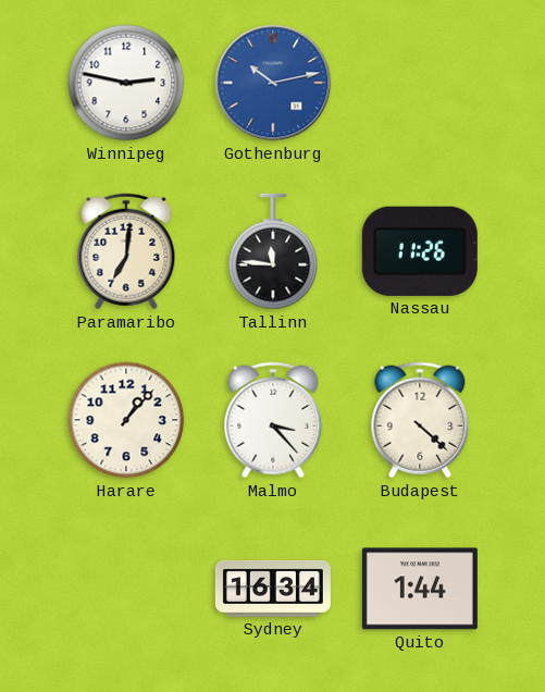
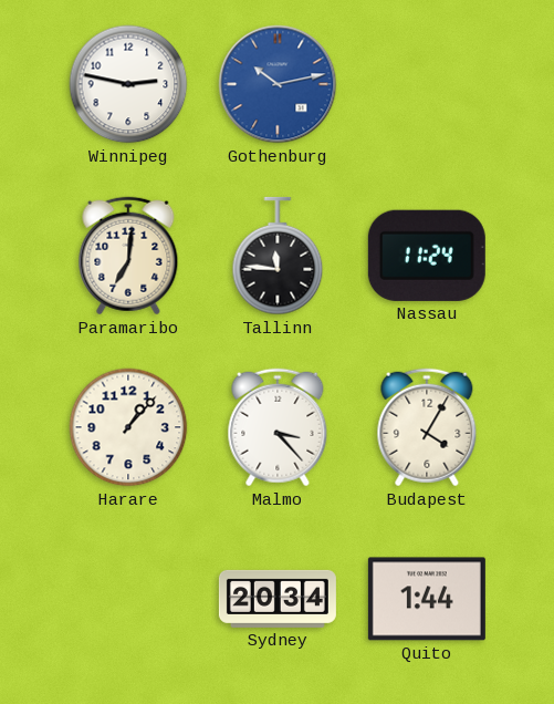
Nassau: 11:26 -> 11:24
Budapest: 4:22 -> 4:05
Sydney: 16:34 -> 20:34
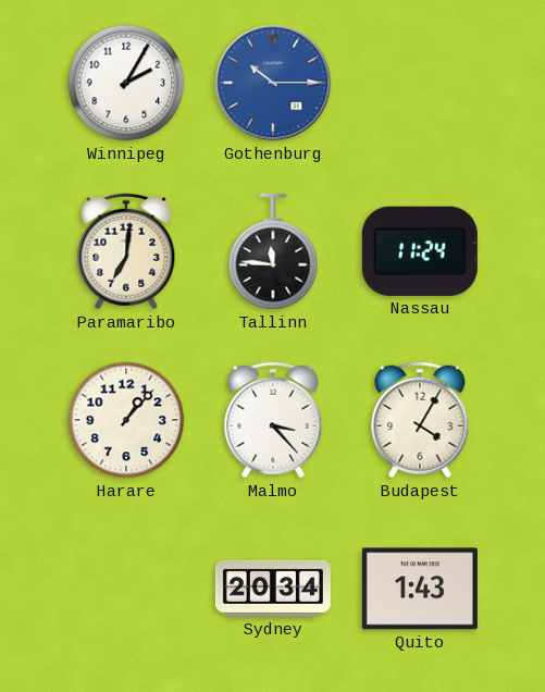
Winnipeg: 2:47 -> 2:05
Gothenburg: 10:13 -> 10:15
Quito: 1:44 -> 1:43
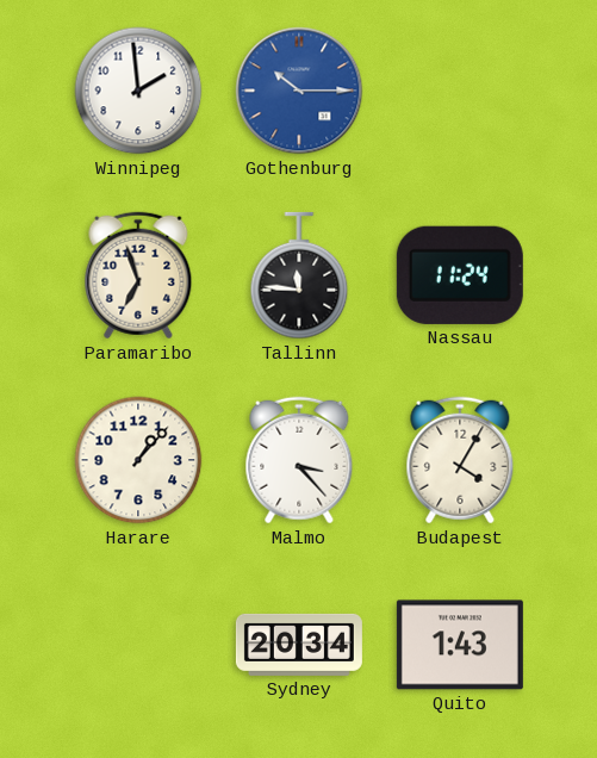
Winnipeg: 2:05 -> 1:59
Paramaribo: 7:01 -> 6:57
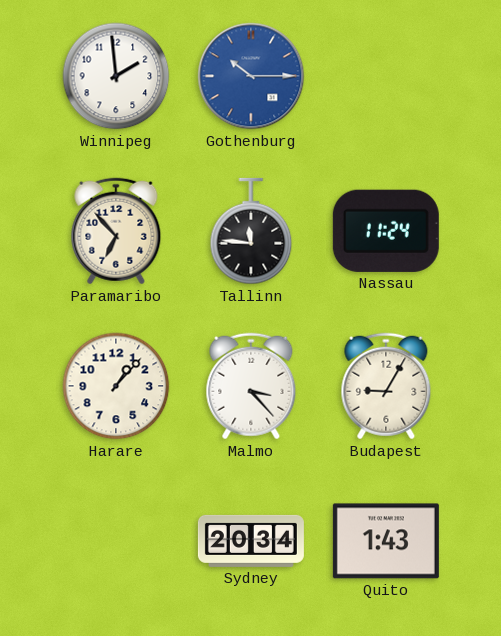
Paramaribo: 6:57 -> 6:53
Budapest: 4:05 -> 9:05
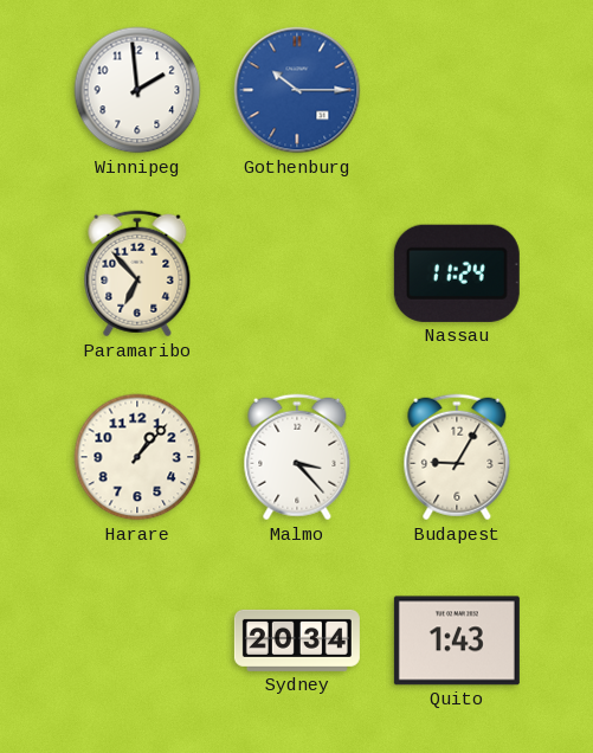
Tallinn: 11:46 -> none
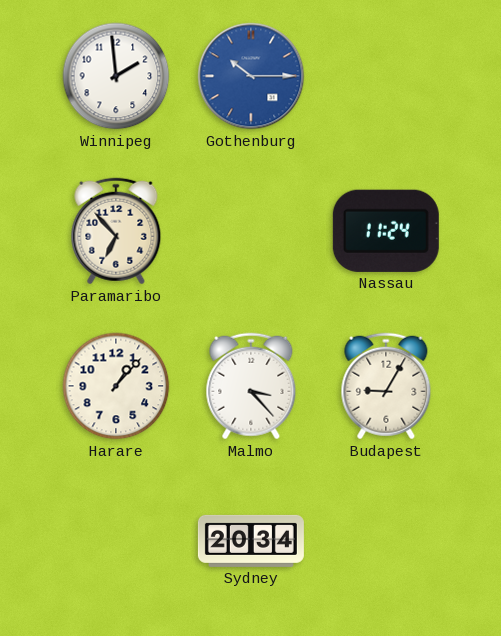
Quito: 1:43 -> none
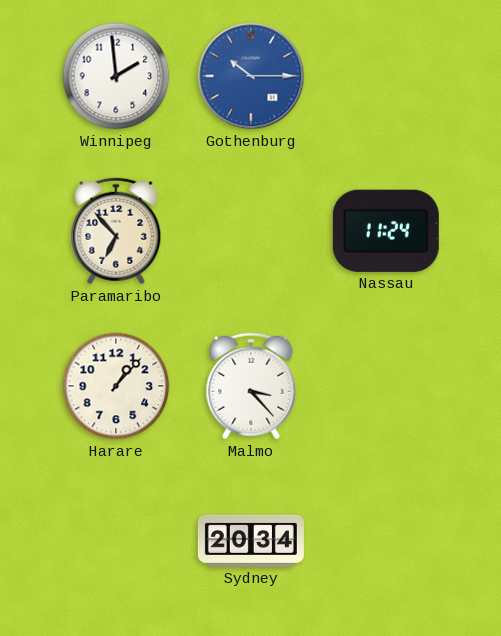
Budapest: 9:05 -> none
